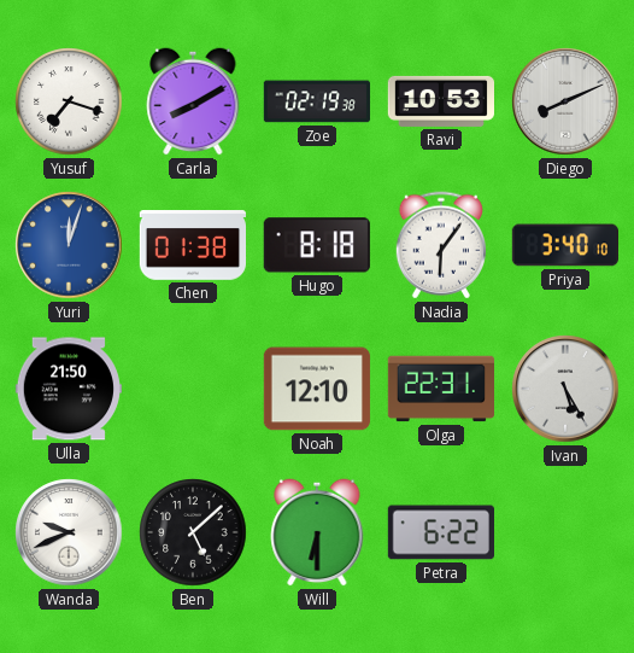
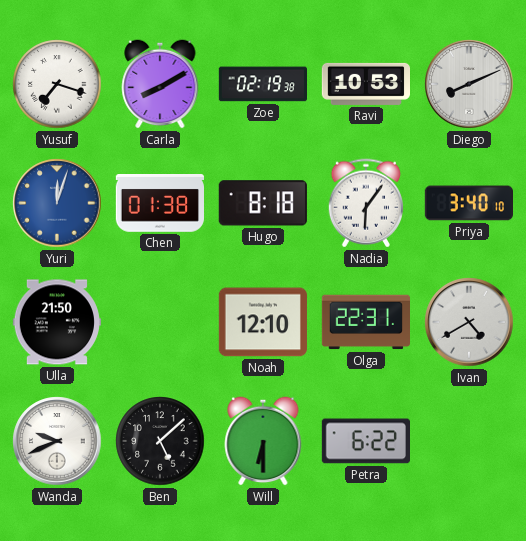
Ivan: 5:25 -> 4:40
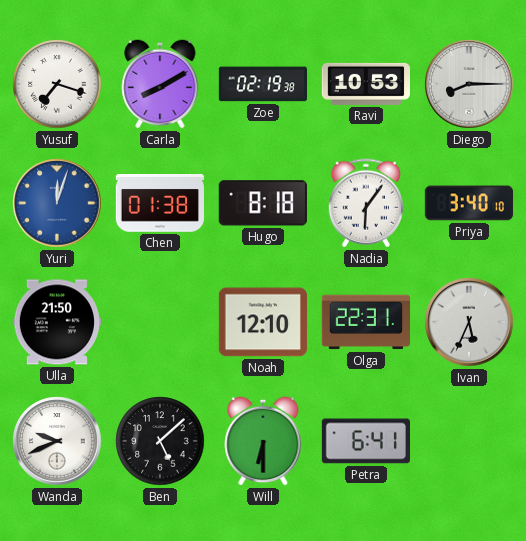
Diego: 8:11 -> 8:15
Ivan: 4:40 -> 5:34
Petra: 6:22 -> 6:41
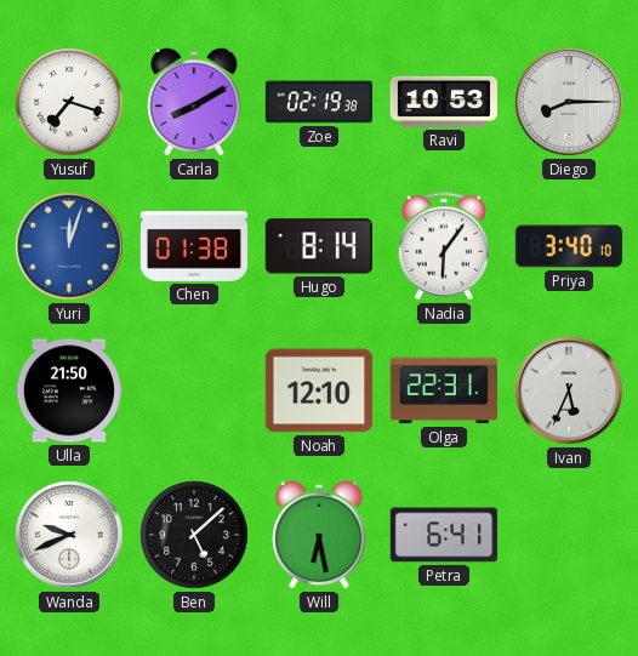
Hugo: 8:18 -> 8:14
Will: 6:30 -> 6:28
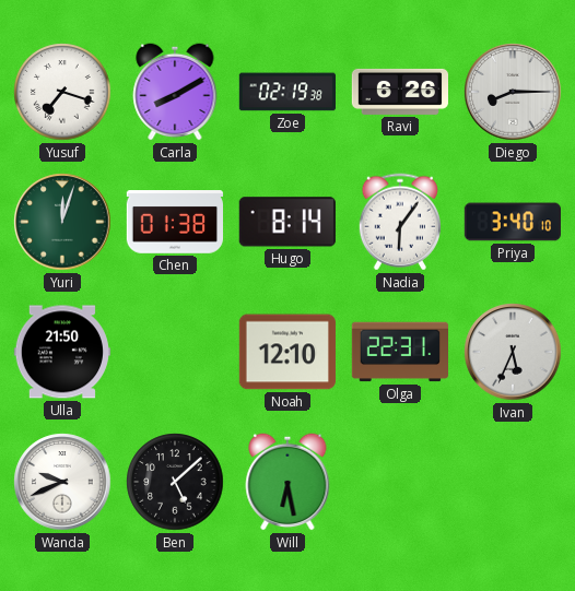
Ravi: 10:53 -> 6:26
Yuri dial: blue -> green
Petra: 6:41 -> none
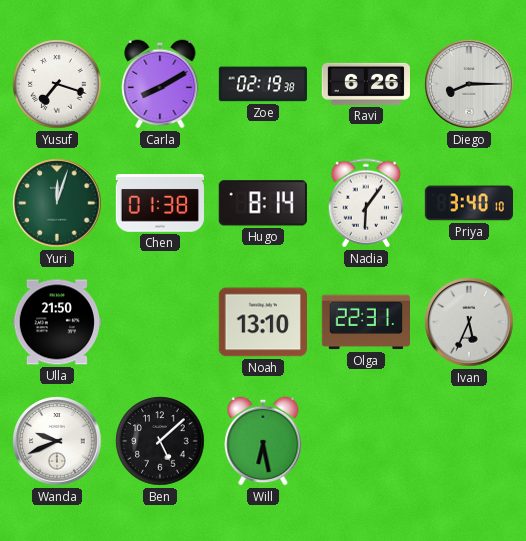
Noah: 12:10 -> 13:10
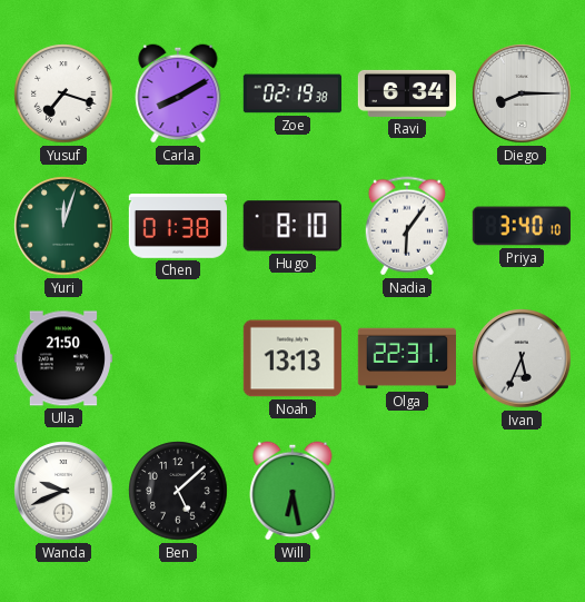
Ravi: 6:26 -> 6:34
Hugo: 8:14 -> 8:10
Noah: 13:10 -> 13:13
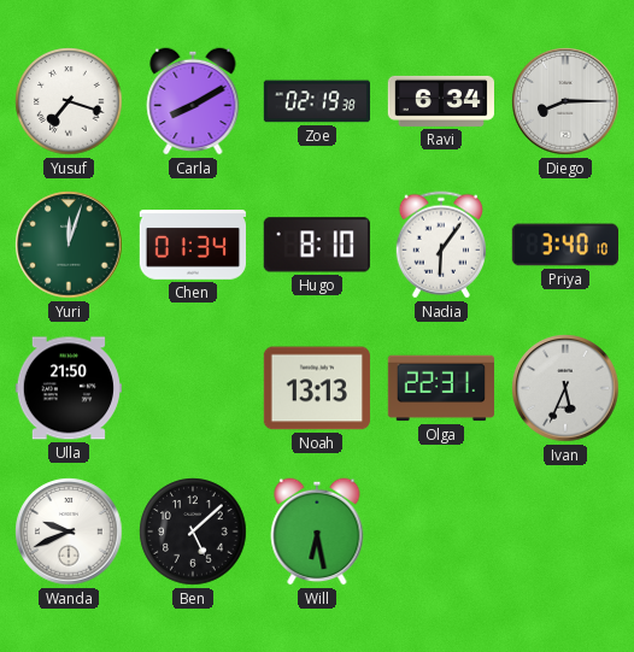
Chen: 01:38 -> 01:34
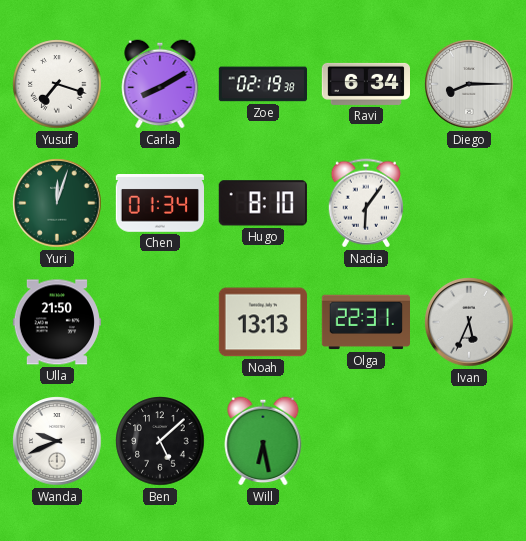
Priya: 3:40 -> none
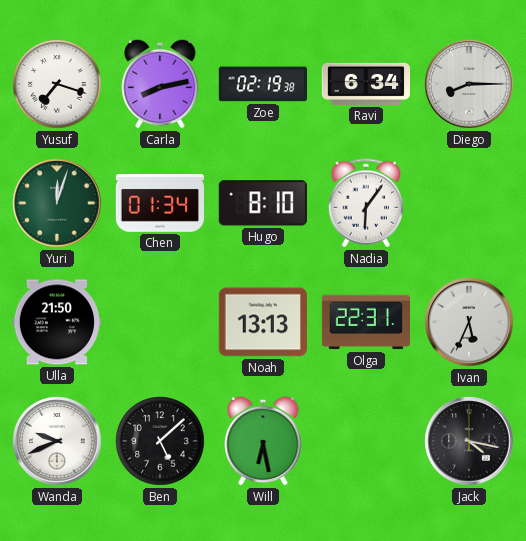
Carla: 8:10 -> 8:13
Jack: none -> 4:17
